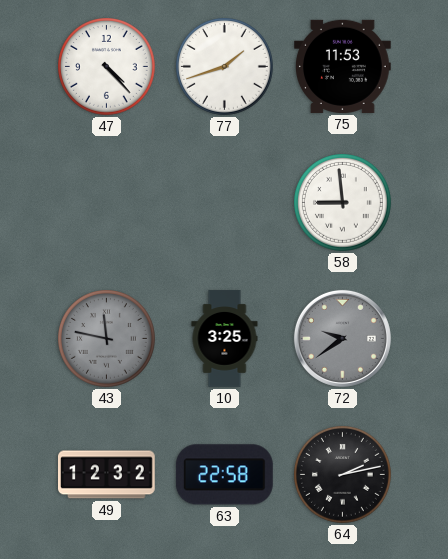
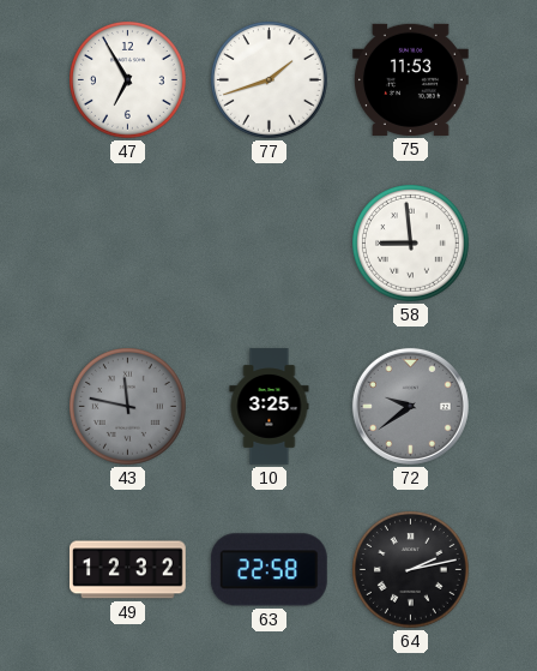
47: 4:23 -> 6:55
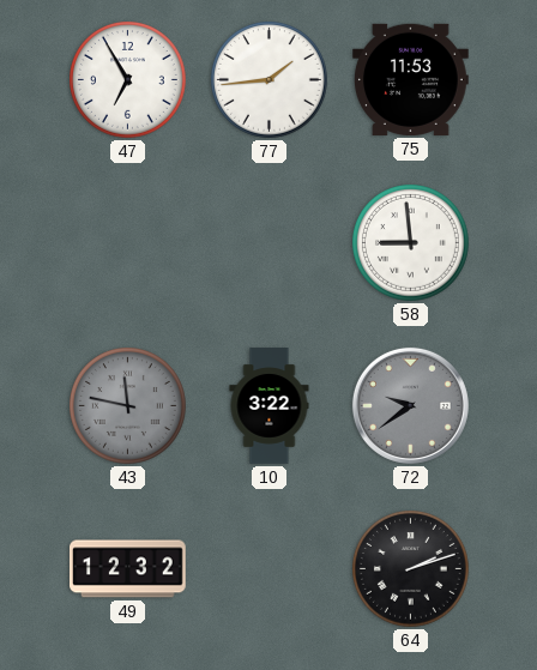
77: 1:42 -> 1:44
10: 3:25 -> 3:22
63: 22:58 -> none
64: 2:13 -> 2:12
